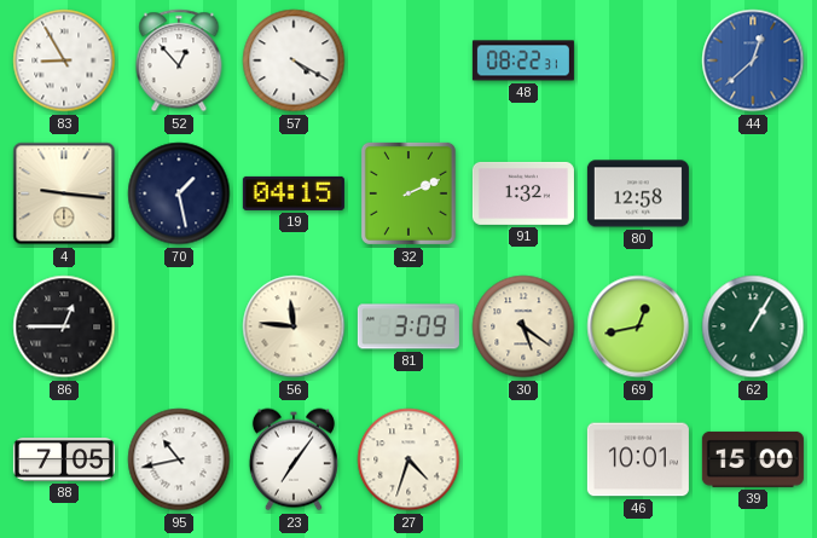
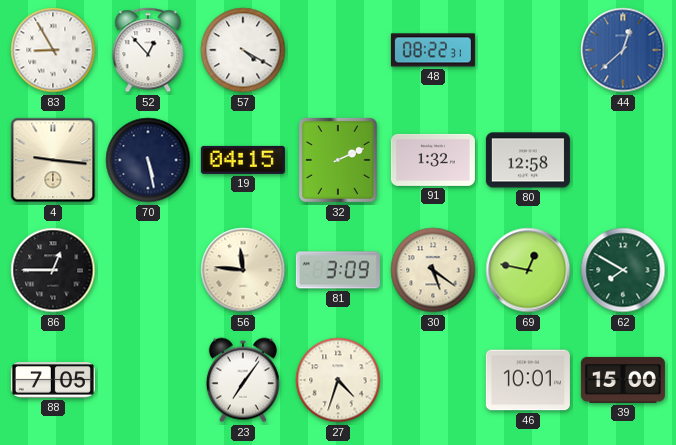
70: 1:28 -> 5:28
69: 12:43 -> 12:47
62: 1:05 -> 7:50
95: 10:43 -> none
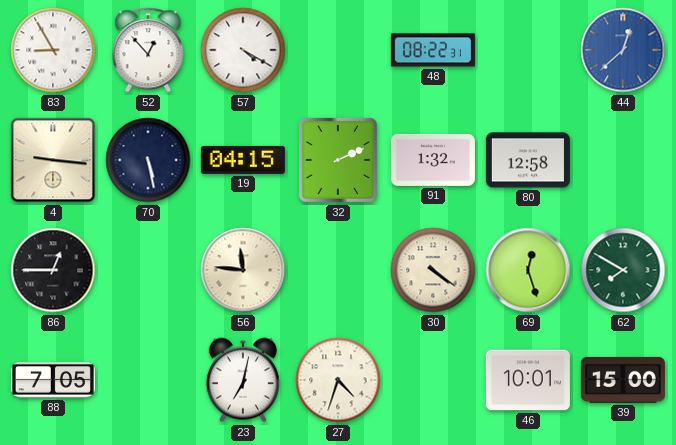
81: 3:09 -> none
30: 5:21 -> 4:21
69: 12:47 -> 12:27
23: 7:06 -> 7:02
